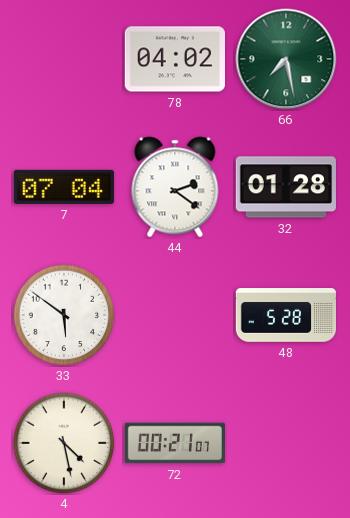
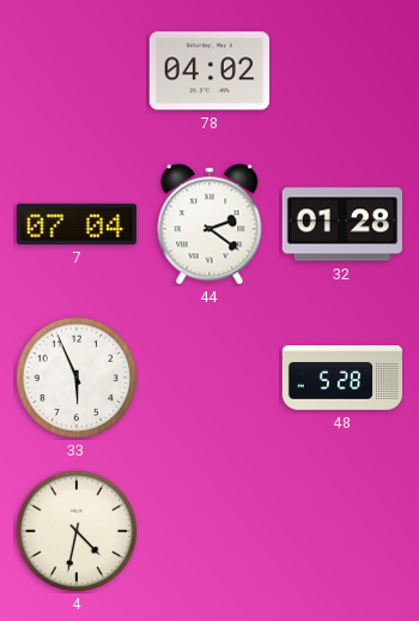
66: 7:28 -> none
33: 5:51 -> 5:56
4: 4:28 -> 4:32
72: 00:21 -> none
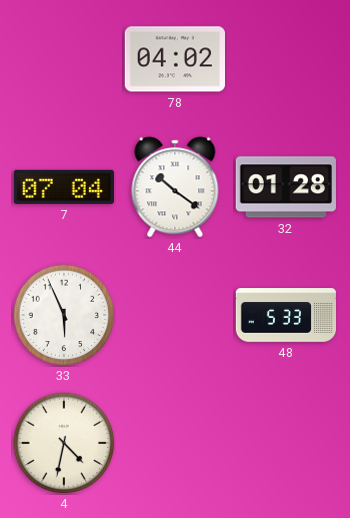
44: 2:21 -> 10:21
48: 5:28 -> 5:33
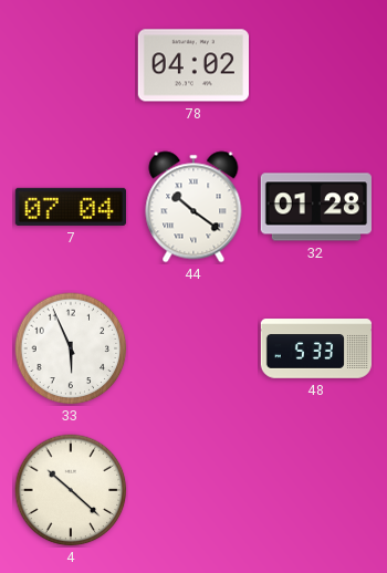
4: 4:32 -> 10:22
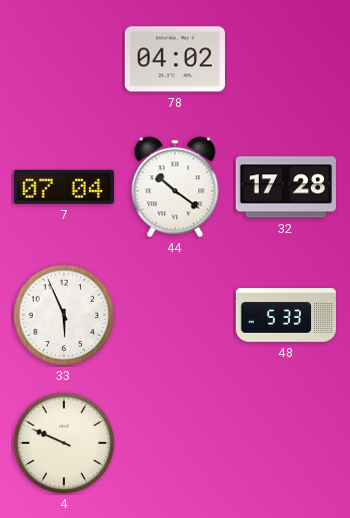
32: 01:28 -> 17:28
4: 10:22 -> 9:49
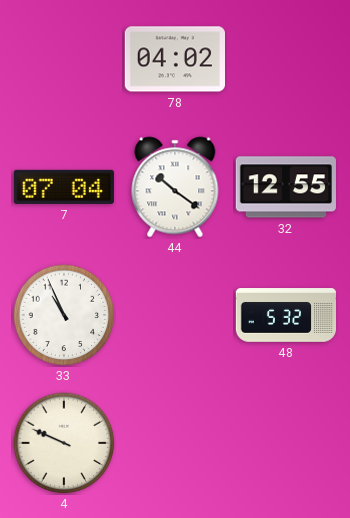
32: 17:28 -> 12:55
33: 5:56 -> 10:56
48: 5:33 -> 5:32
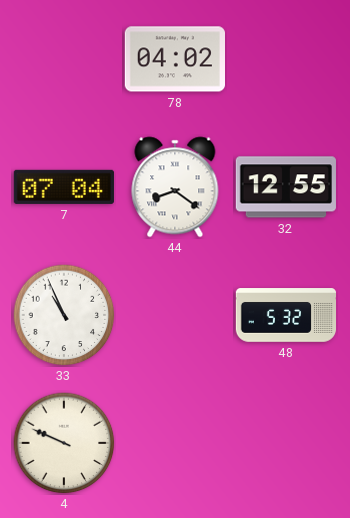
44: 10:21 -> 8:21
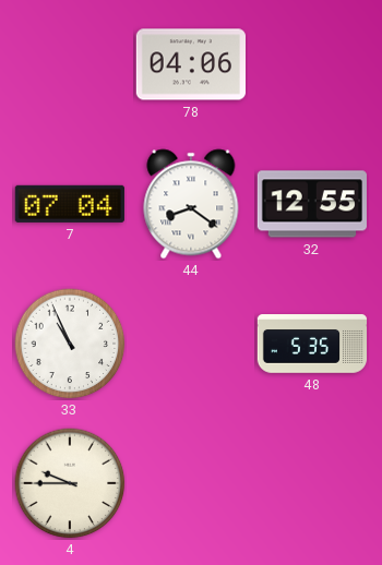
78: 04:02 -> 04:06
48: 5:32 -> 5:35
4: 9:49 -> 9:45
